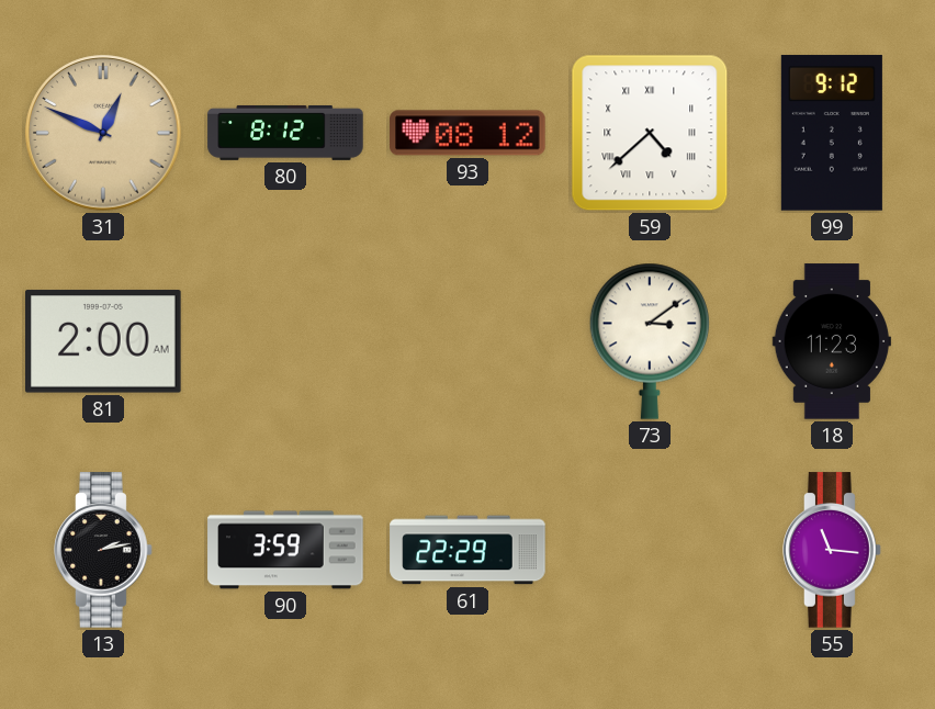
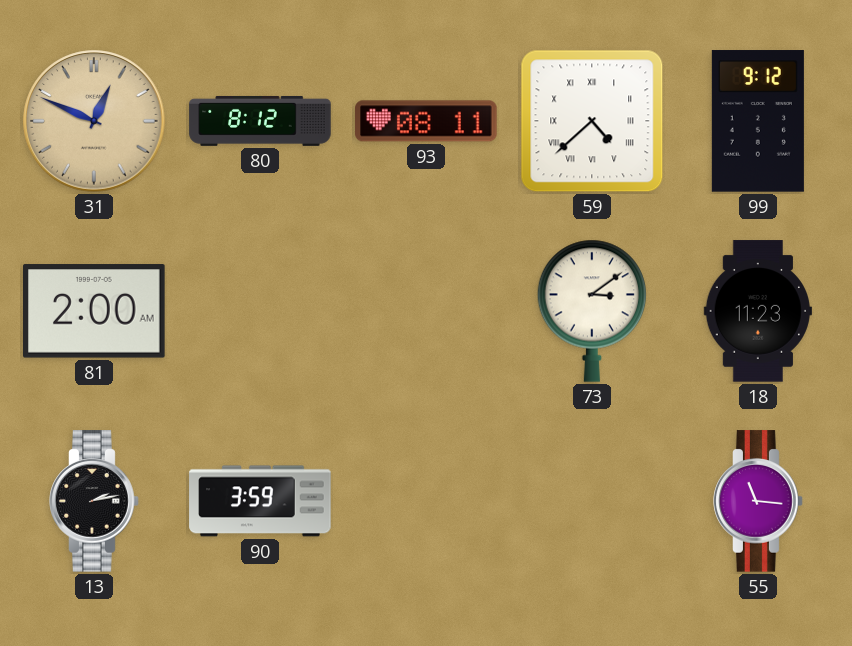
93: 08:12 -> 08:11
61: 22:29 -> none
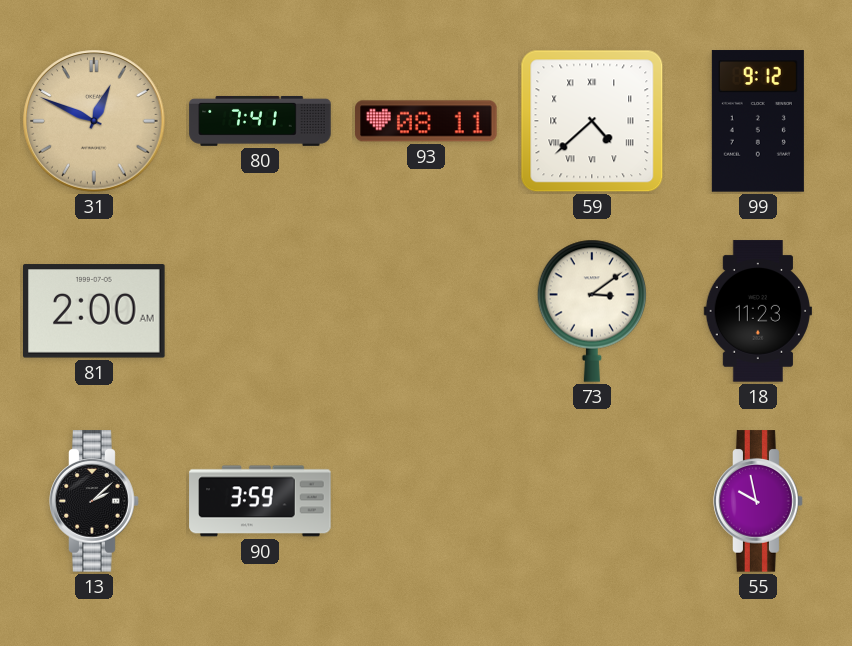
80: 8:12 -> 7:41
13: 2:13 -> 2:08
55: 11:16 -> 9:58
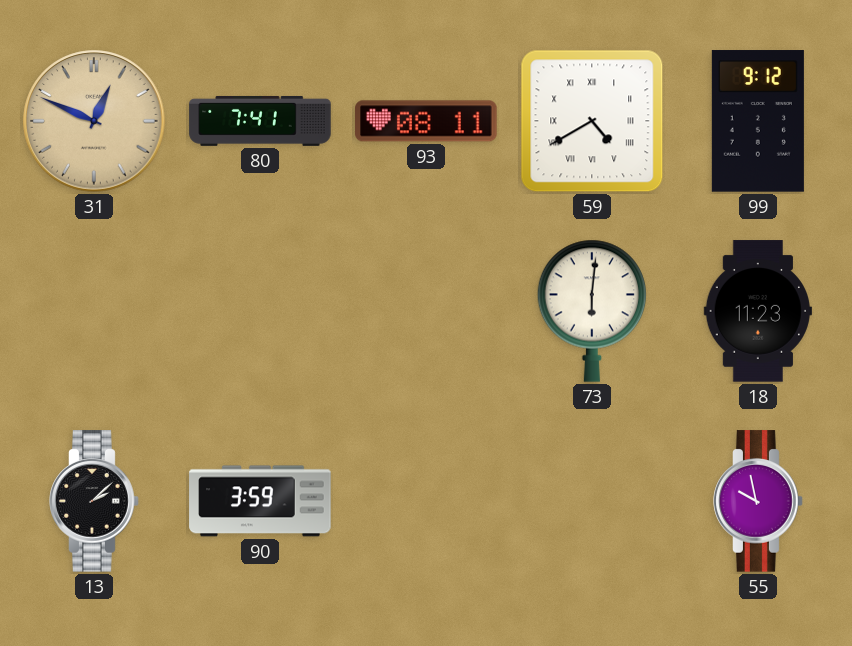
59: 4:38 -> 4:40
81: 2:00 -> none
73: 3:09 -> 6:01
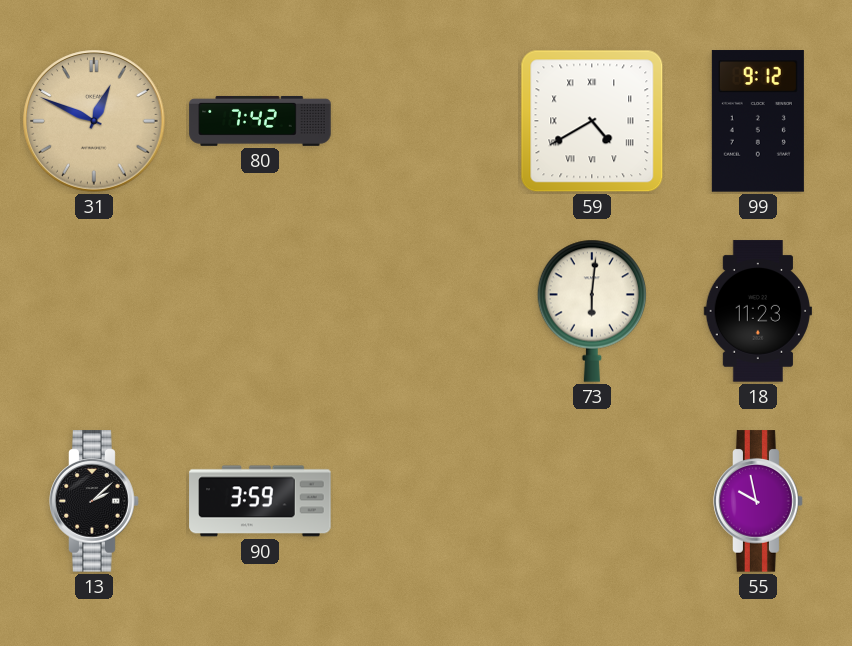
80: 7:41 -> 7:42
93: 08:11 -> none
